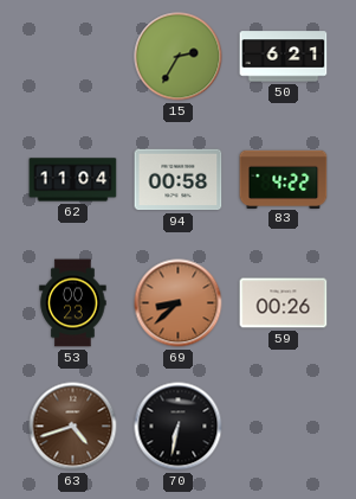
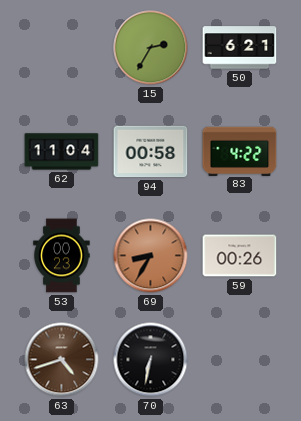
69: 8:38 -> 8:35
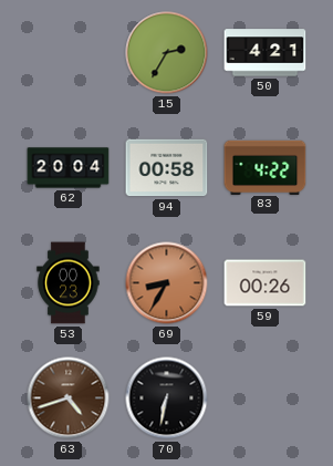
50: 6:21 -> 4:21
62: 11:04 -> 20:04
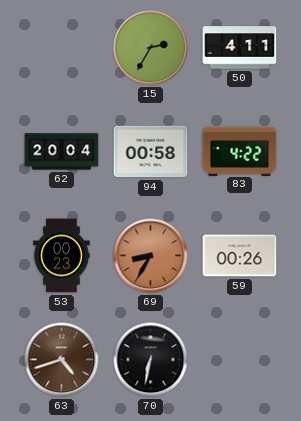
50: 4:21 -> 4:11
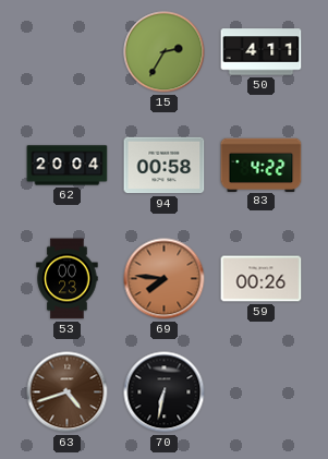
69: 8:35 -> 7:46
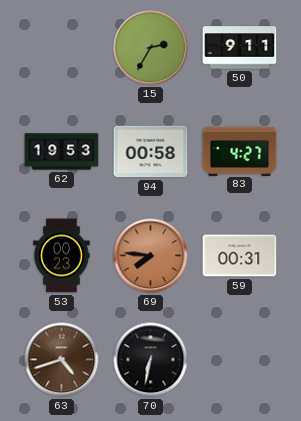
50: 4:11 -> 9:11
62: 20:04 -> 19:53
83: 4:22 -> 4:27
59: 00:26 -> 00:31
